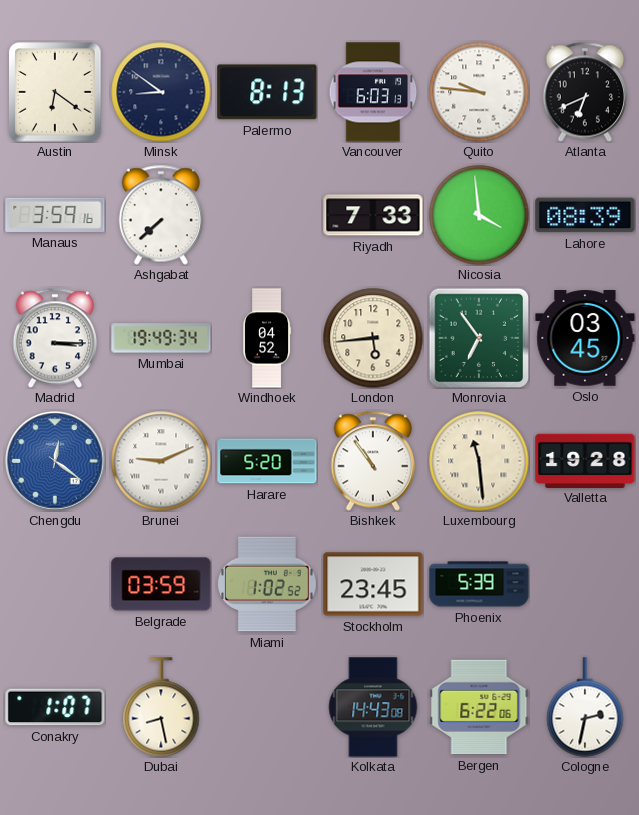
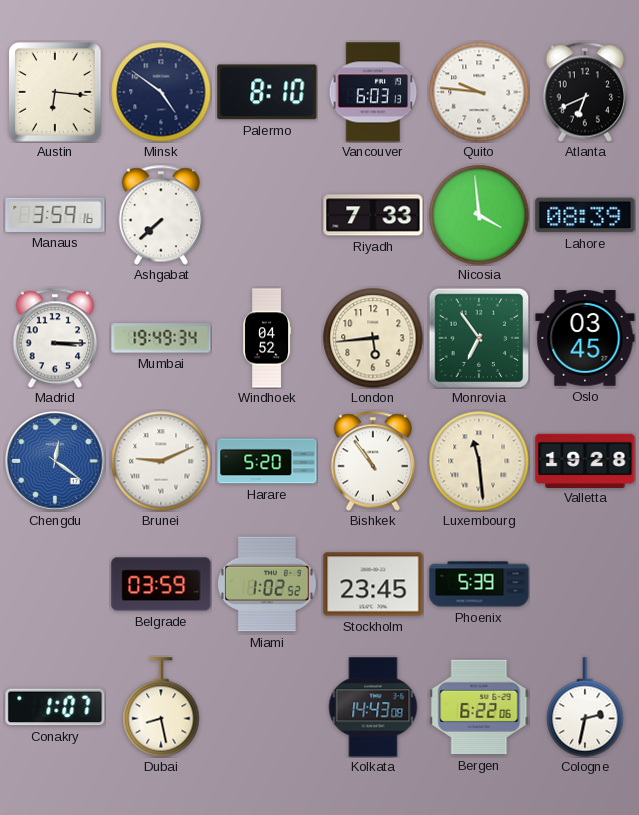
Austin: 6:21 -> 6:16
Minsk: 8:51 -> 4:51
Palermo: 8:13 -> 8:10
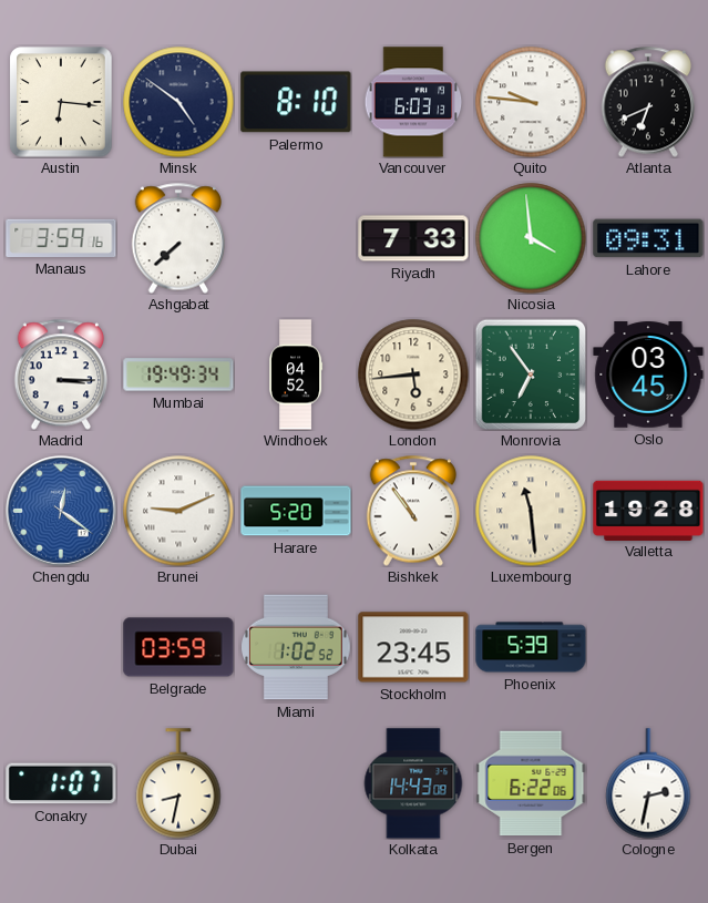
Lahore: 08:39 -> 09:31
Dubai: 8:28 -> 8:32
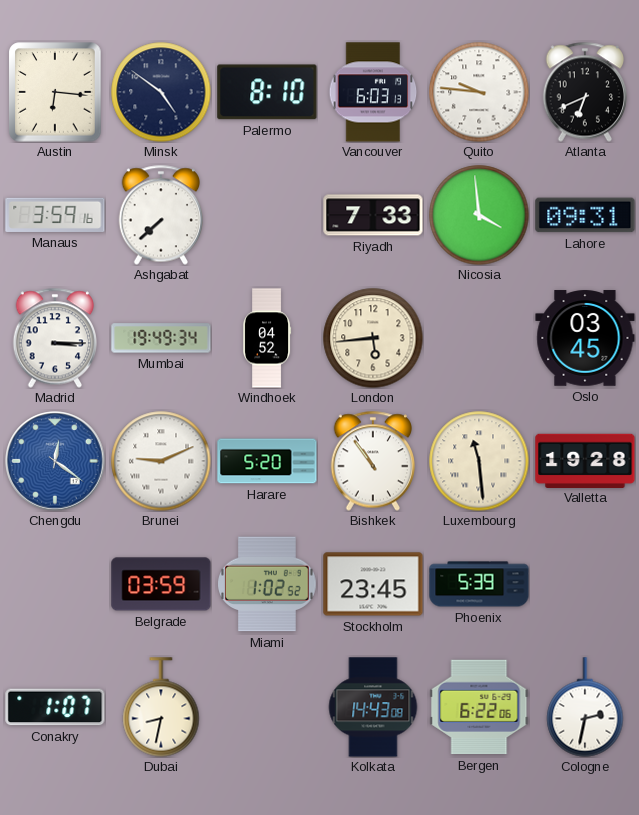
Monrovia: 6:54 -> none
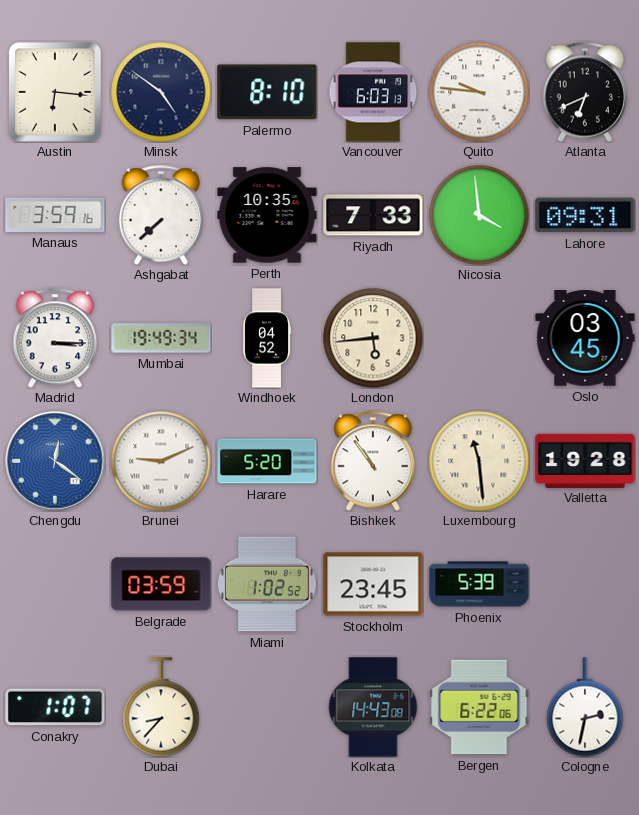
Perth: none -> 10:35
Dubai: 8:32 -> 8:37
